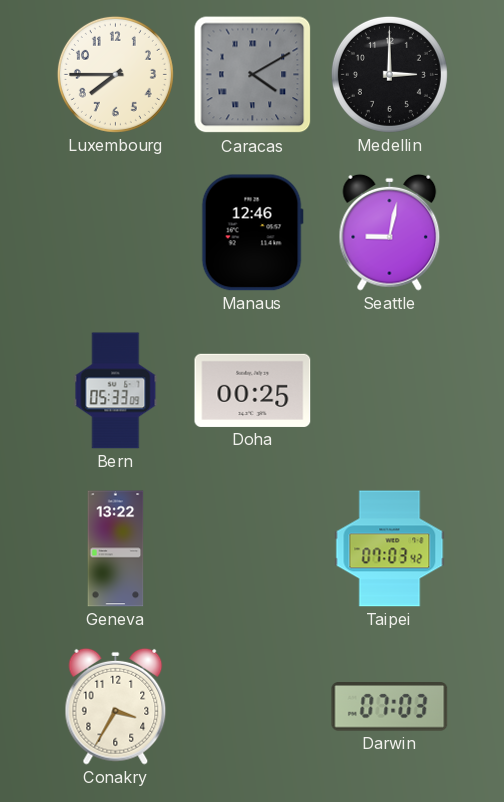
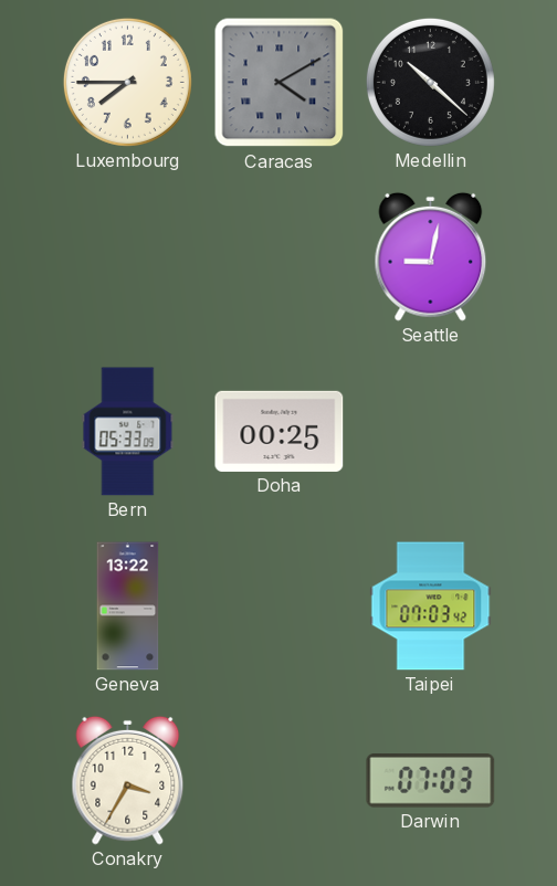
Medellin: 3:00 -> 10:22
Manaus: 12:46 -> none
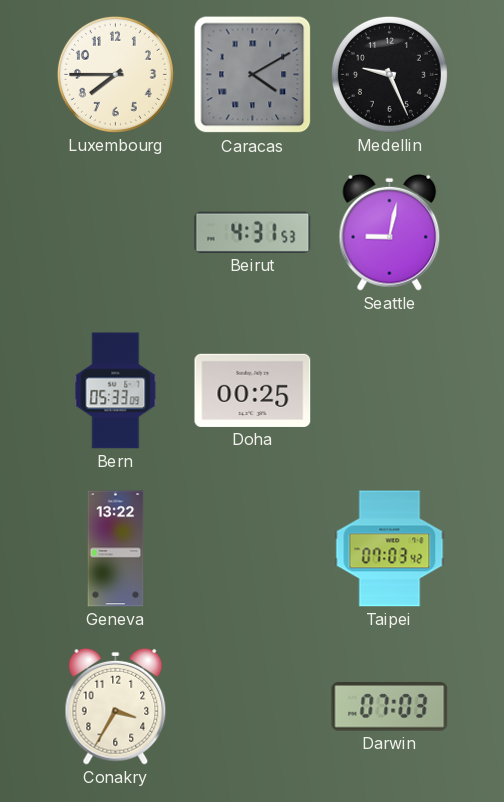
Medellin: 10:22 -> 9:26
Beirut: none -> 4:31
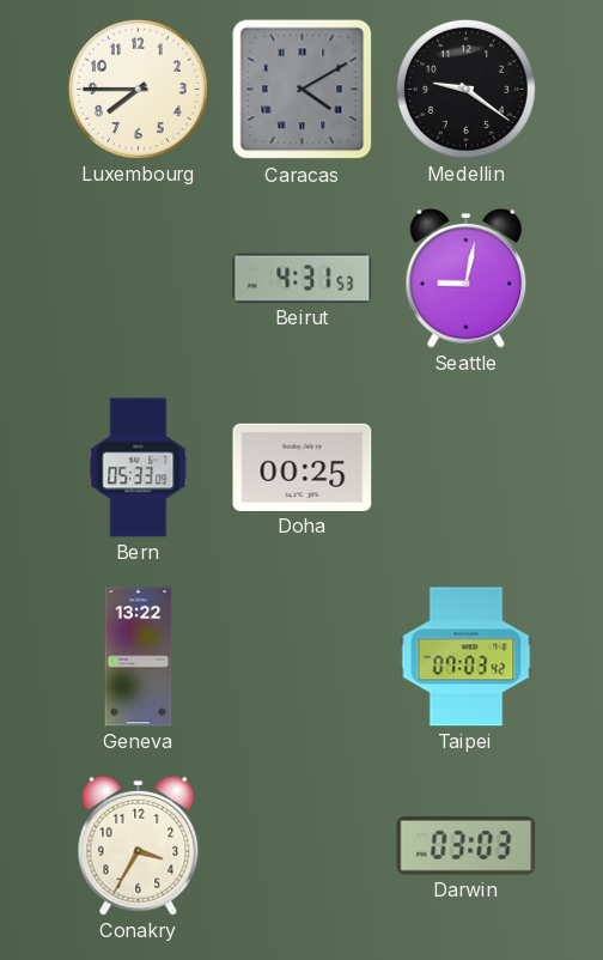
Medellin: 9:26 -> 9:21
Darwin: 07:03 -> 03:03
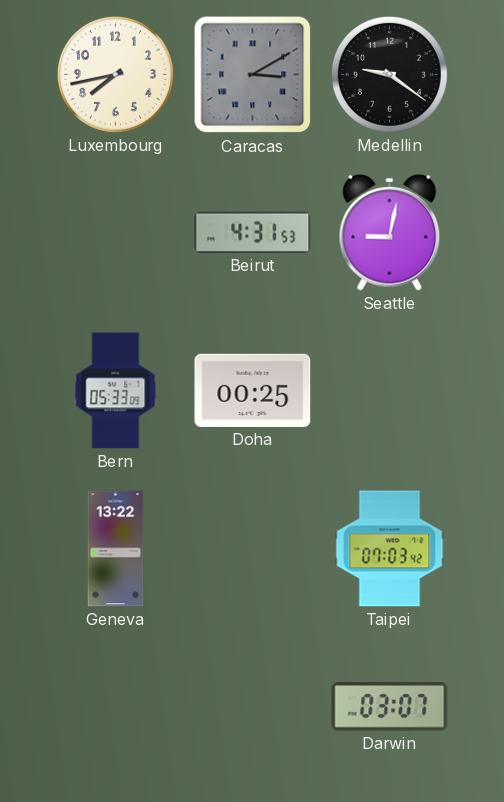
Luxembourg: 7:45 -> 7:43
Caracas: 4:10 -> 3:10
Conakry: 3:35 -> none
Darwin: 03:03 -> 03:07
